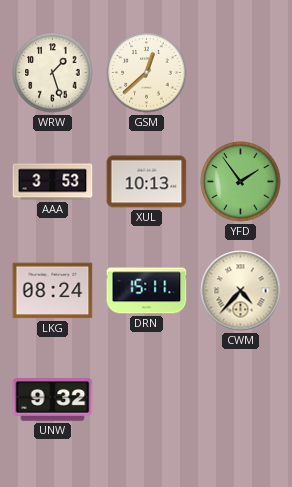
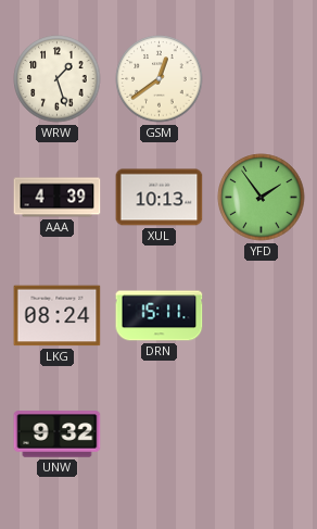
GSM: 12:38 -> 12:39
AAA: 3:53 -> 4:39
CWM: 4:37 -> none
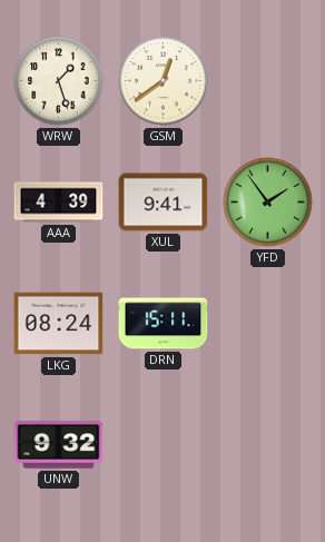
XUL: 10:13 -> 9:41
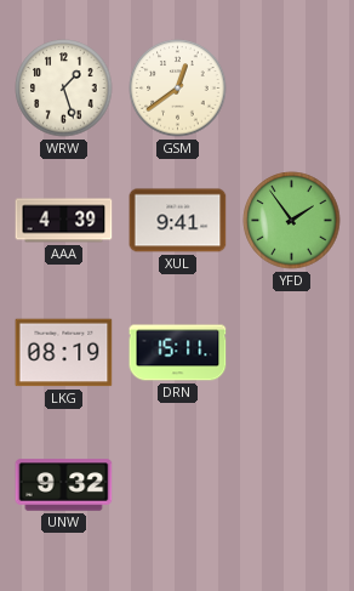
LKG: 08:24 -> 08:19
